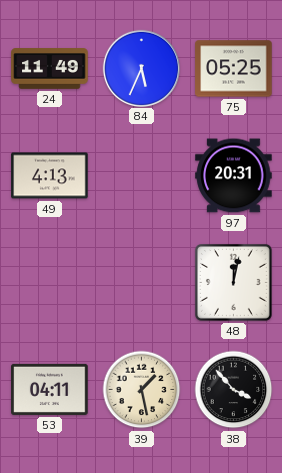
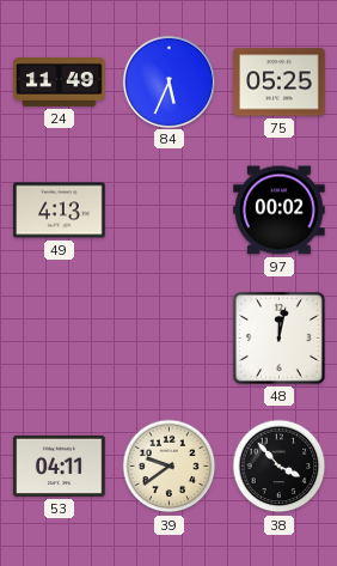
97: 20:31 -> 00:02
39: 1:28 -> 9:39
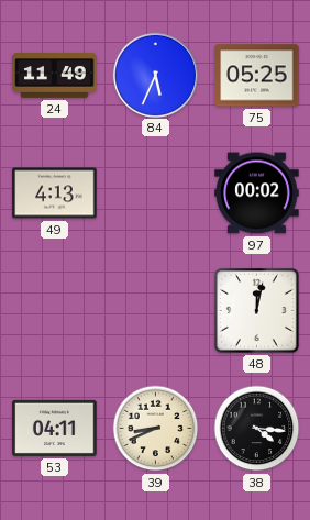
39: 9:39 -> 8:41
38: 3:53 -> 4:16
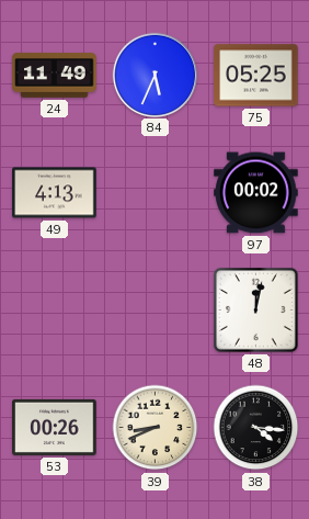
53: 04:11 -> 00:26
